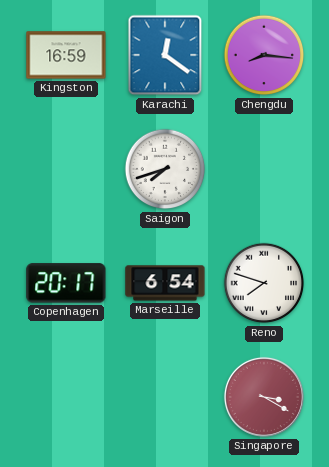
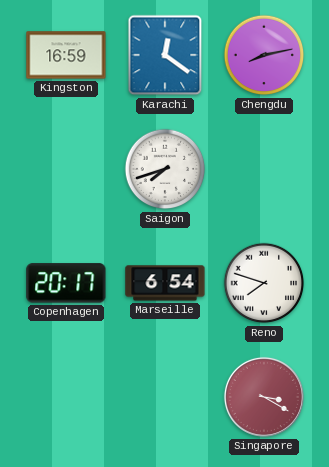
Chengdu: 8:16 -> 8:13
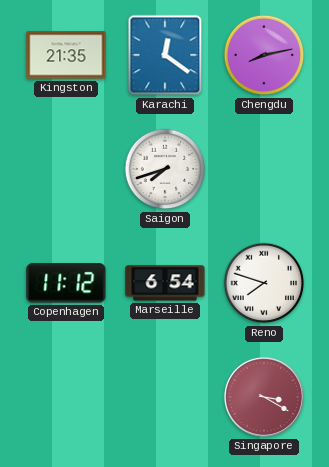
Kingston: 16:59 -> 21:35
Copenhagen: 20:17 -> 11:12
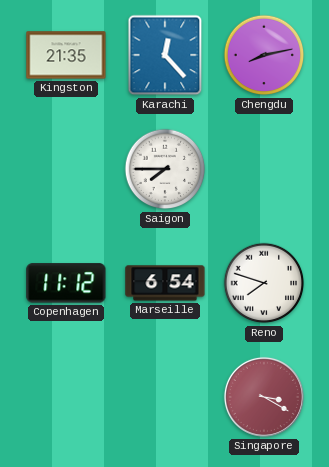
Karachi: 12:21 -> 12:23
Saigon: 7:42 -> 7:45
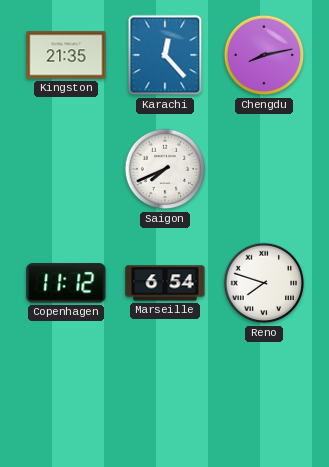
Saigon: 7:45 -> 7:41
Singapore: 3:20 -> none
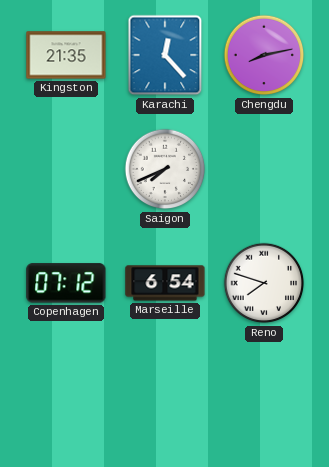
Copenhagen: 11:12 -> 07:12
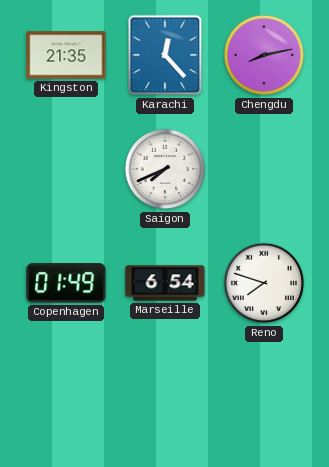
Copenhagen: 07:12 -> 01:49
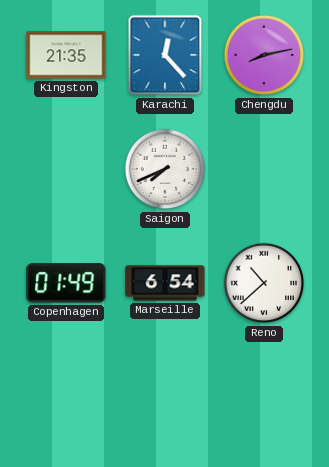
Reno: 7:48 -> 10:38
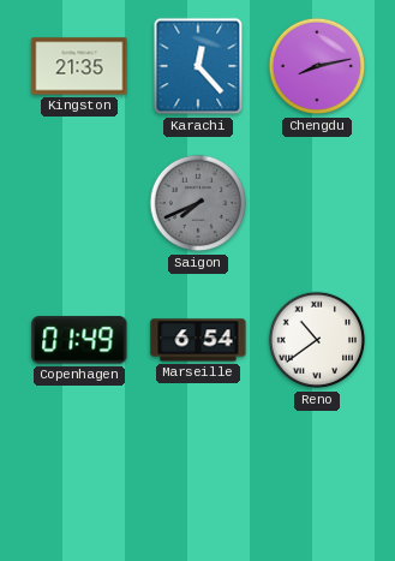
Saigon dial: white -> grey
Reno: 10:38 -> 10:39
